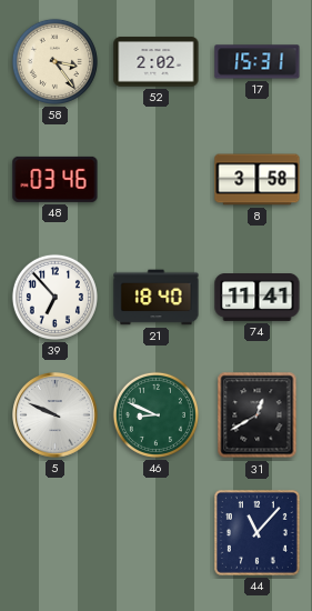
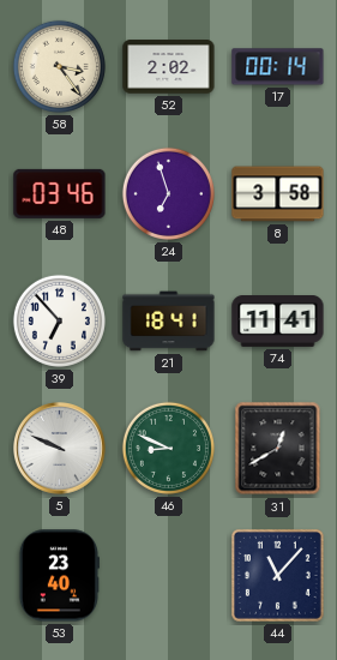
17: 15:31 -> 00:14
24: none -> 6:57
21: 18:40 -> 18:41
53: none -> 23:40
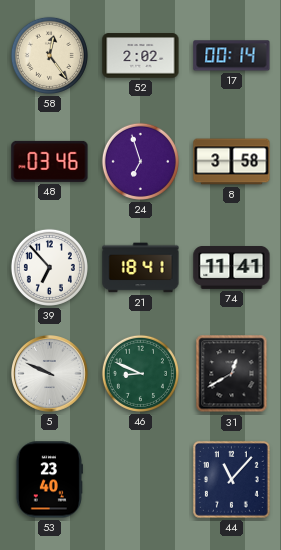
58: 3:24 -> 12:24
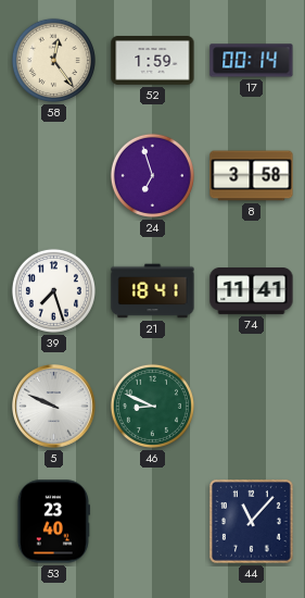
52: 2:02 -> 1:59
48: 03:46 -> none
39: 6:53 -> 7:27
31: 12:40 -> none
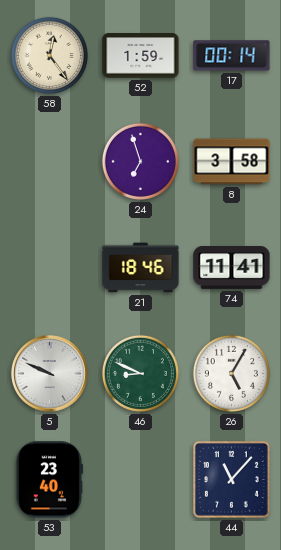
39: 7:27 -> none
21: 18:41 -> 18:46
26: none -> 5:05
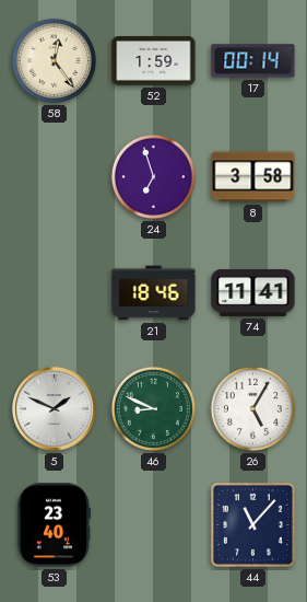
5: 9:49 -> 1:49
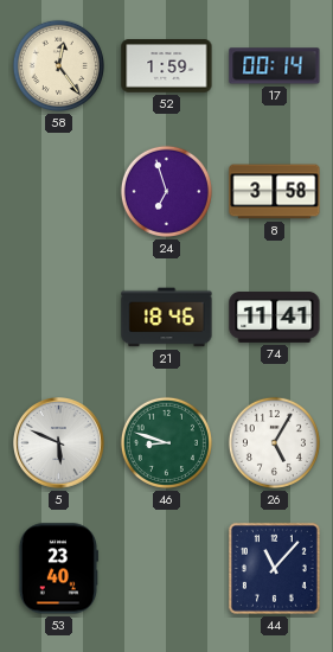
5: 1:49 -> 5:49
46: 8:49 -> 8:48
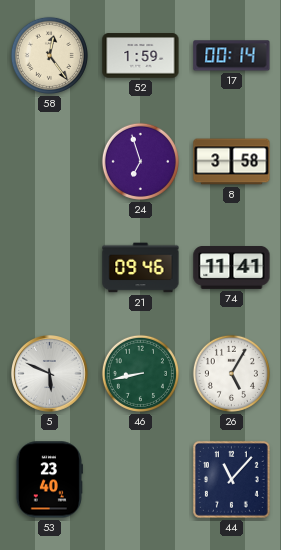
21: 18:46 -> 09:46
46: 8:48 -> 8:43
